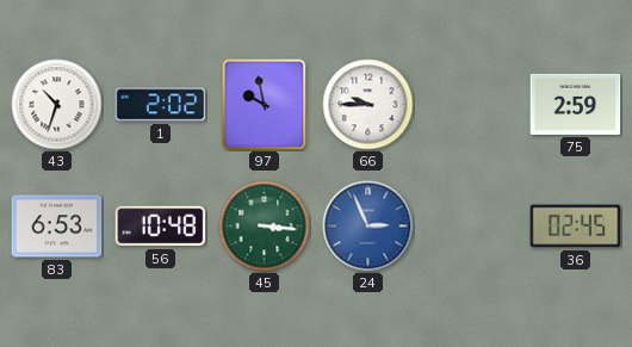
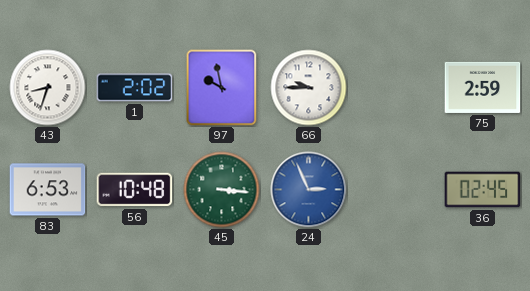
43: 10:33 -> 8:33
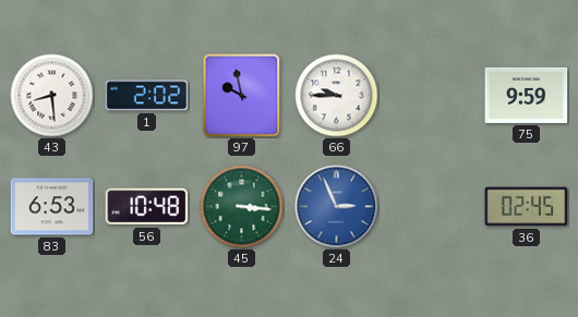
43: 8:33 -> 8:29
75: 2:59 -> 9:59
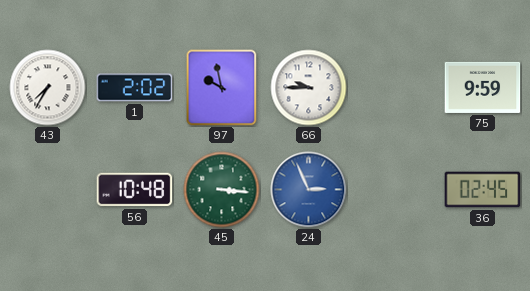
43: 8:29 -> 7:35
83: 6:53 -> none
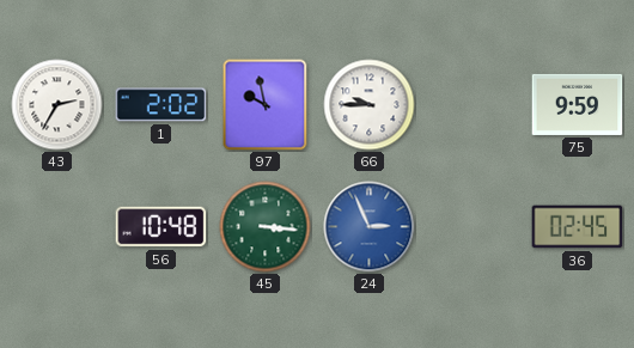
43: 7:35 -> 2:35
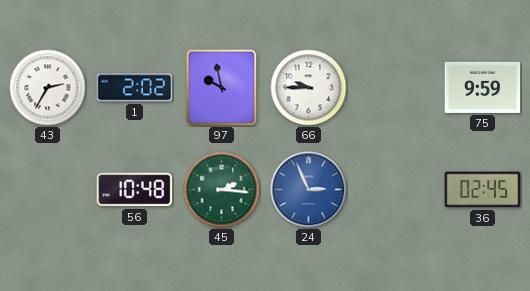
45: 3:16 -> 2:16
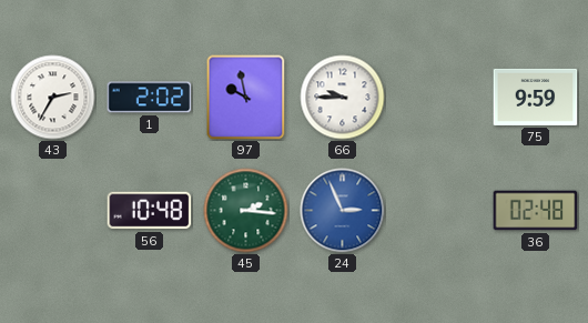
36: 02:45 -> 02:48
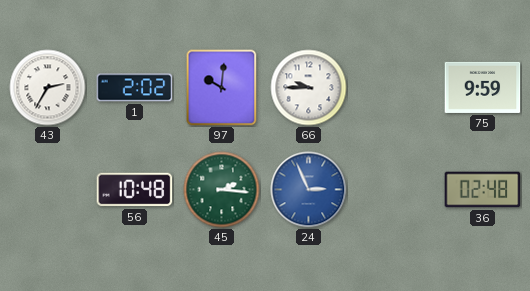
97: 9:58 -> 10:01
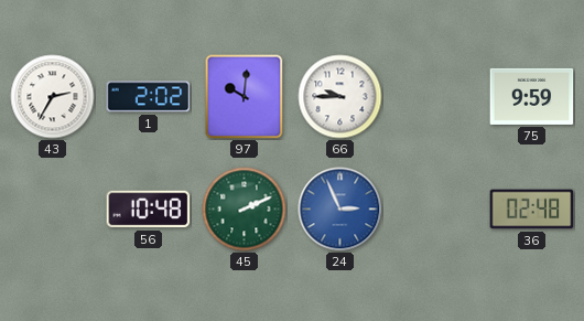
45: 2:16 -> 2:11
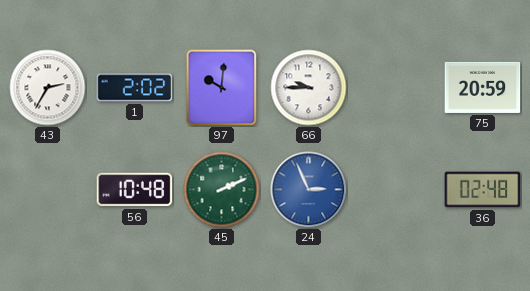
75: 9:59 -> 20:59
